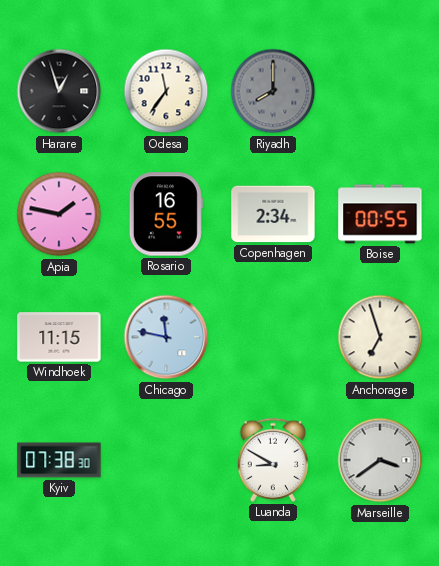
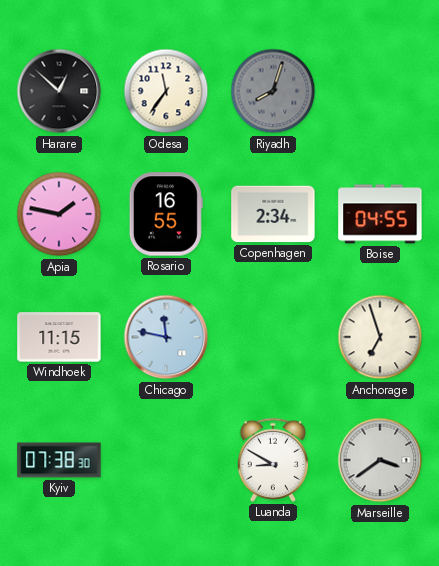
Harare: 12:57 -> 12:52
Riyadh: 8:00 -> 8:03
Boise: 00:55 -> 04:55
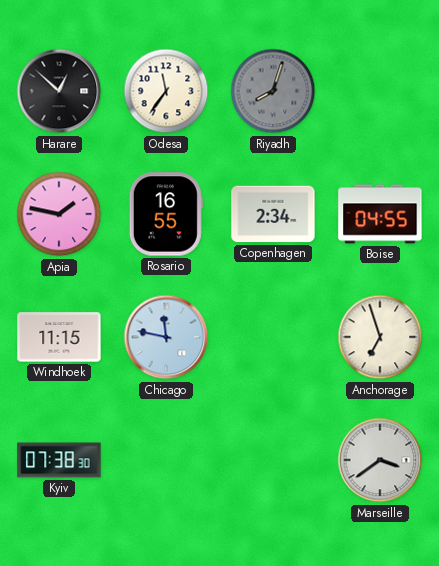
Luanda: 8:50 -> none
